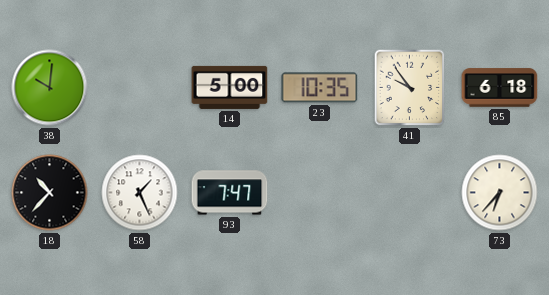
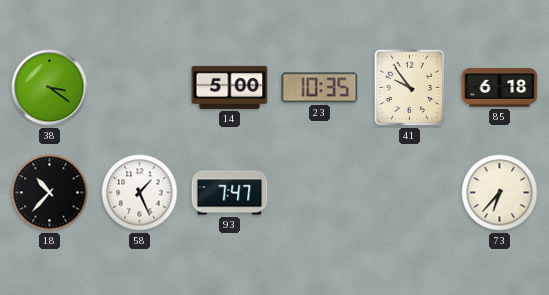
38: 10:01 -> 3:21
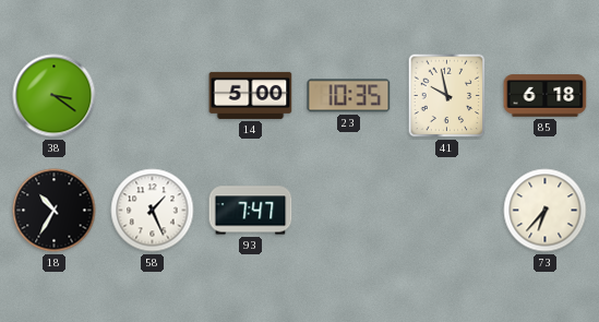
41: 9:54 -> 9:58
18: 10:37 -> 10:35
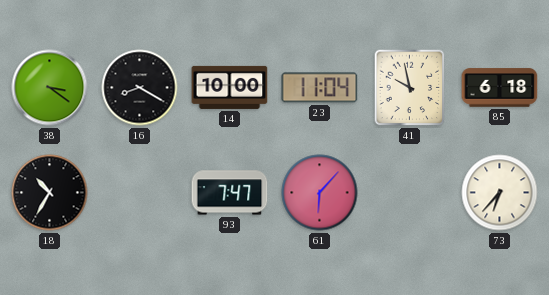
16: none -> 8:20
14: 5:00 -> 10:00
23: 10:35 -> 11:04
58: 1:26 -> none
61: none -> 6:07
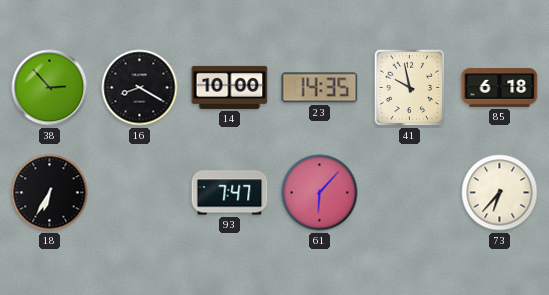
38: 3:21 -> 2:53
23: 11:04 -> 14:35
18: 10:35 -> 6:35
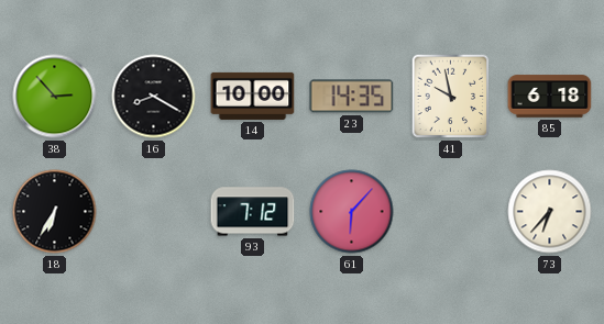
93: 7:47 -> 7:12
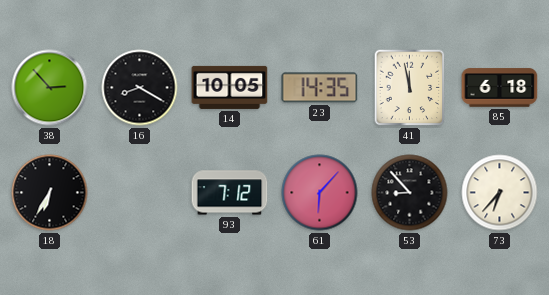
14: 10:00 -> 10:05
41: 9:58 -> 11:58
53: none -> 8:53
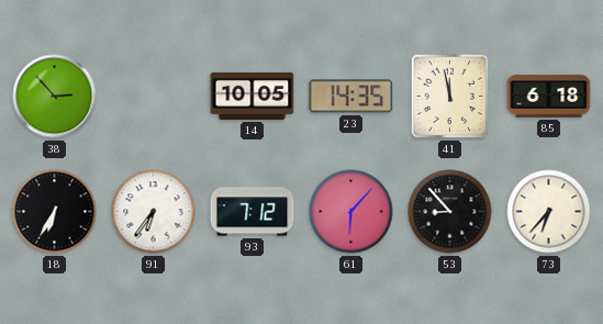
16: 8:20 -> none
91: none -> 6:36
